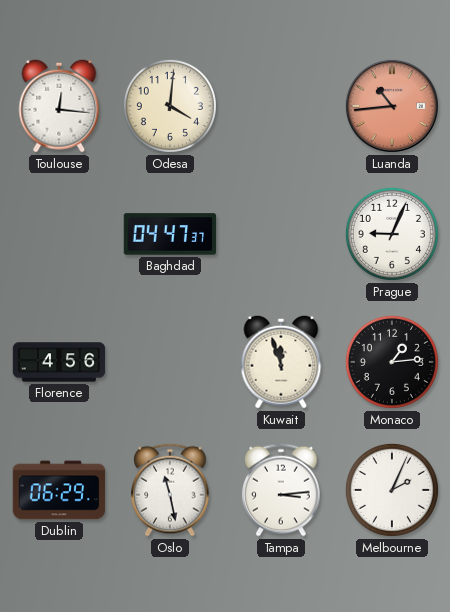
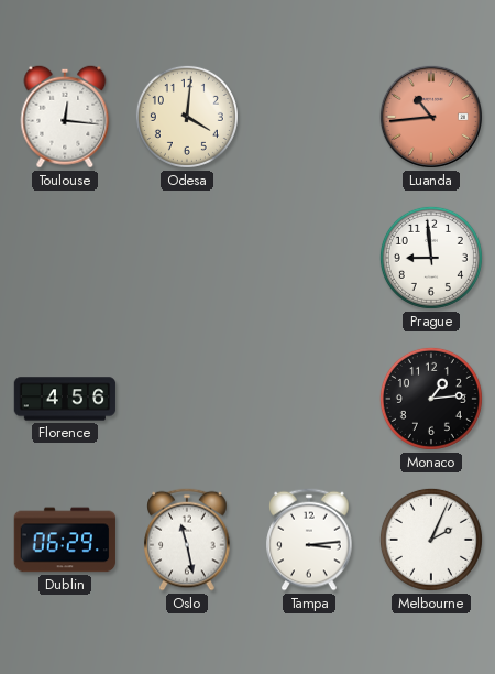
Baghdad: 04:47 -> none
Prague: 9:04 -> 8:59
Kuwait: 11:57 -> none
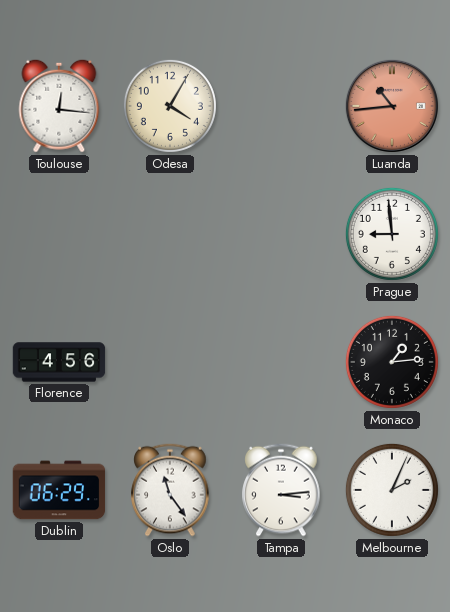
Odesa: 4:01 -> 4:05
Oslo: 11:28 -> 11:24
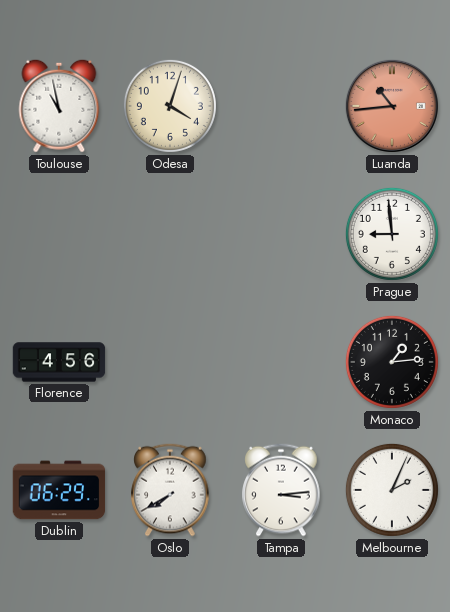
Toulouse: 12:16 -> 10:58
Odesa: 4:05 -> 4:03
Oslo: 11:24 -> 7:40
